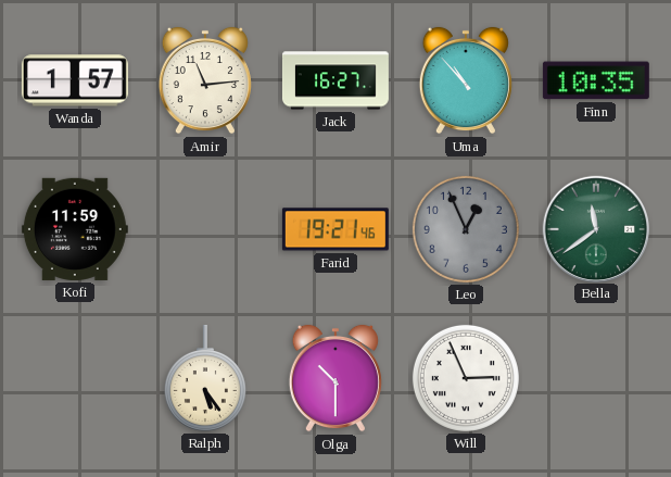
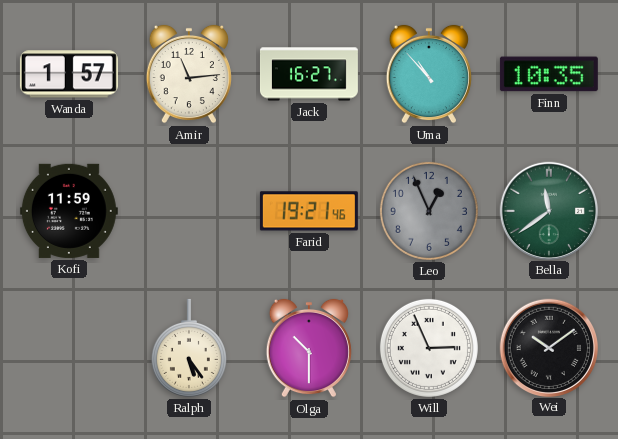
Wei: none -> 10:09
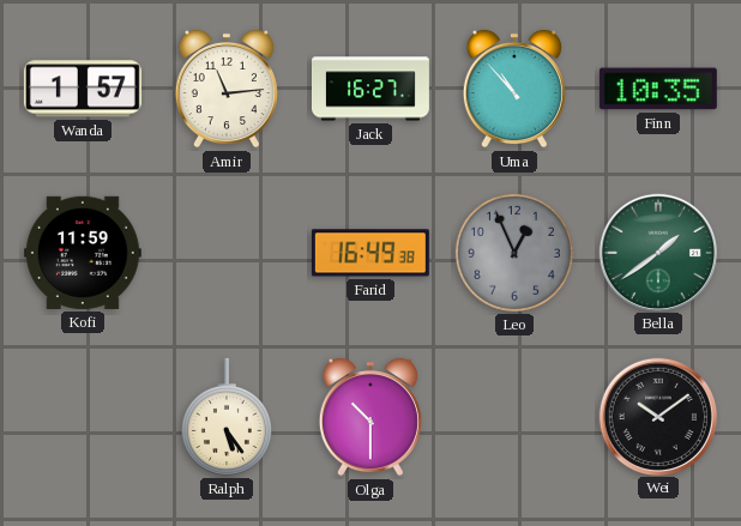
Farid: 19:21 -> 16:49
Bella: 11:39 -> 1:39
Will: 2:56 -> none
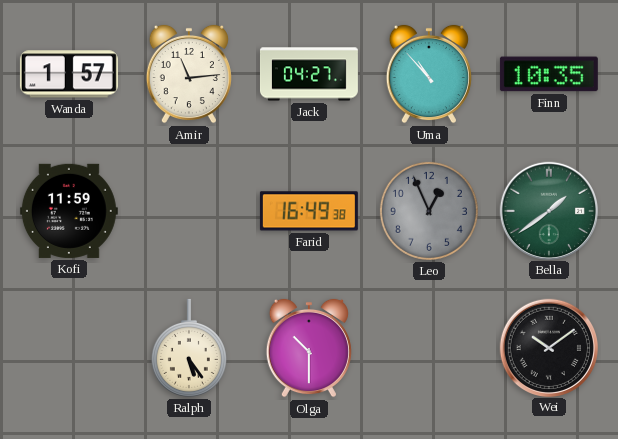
Jack: 16:27 -> 04:27
